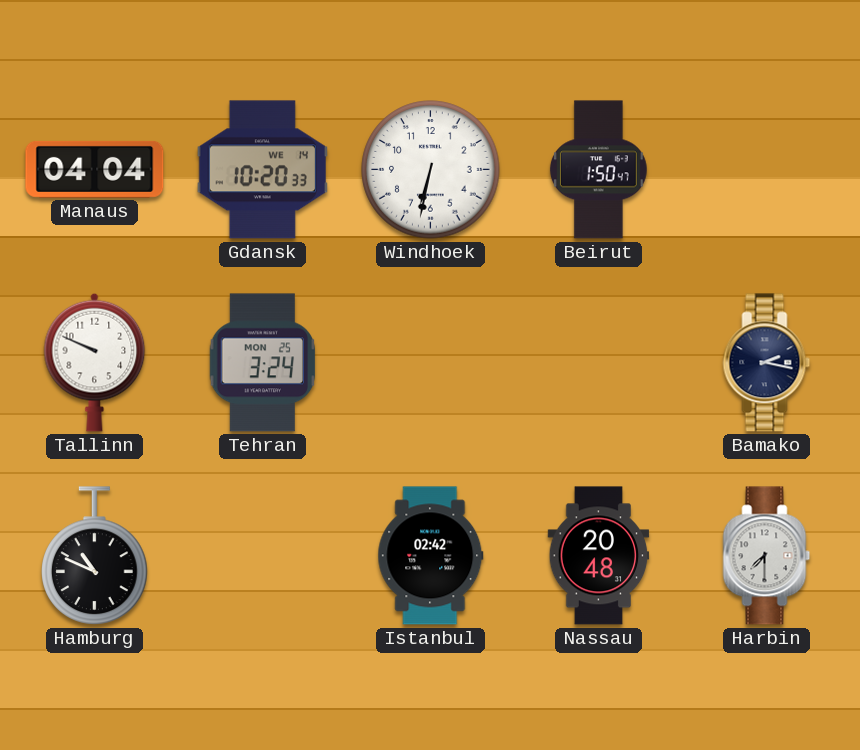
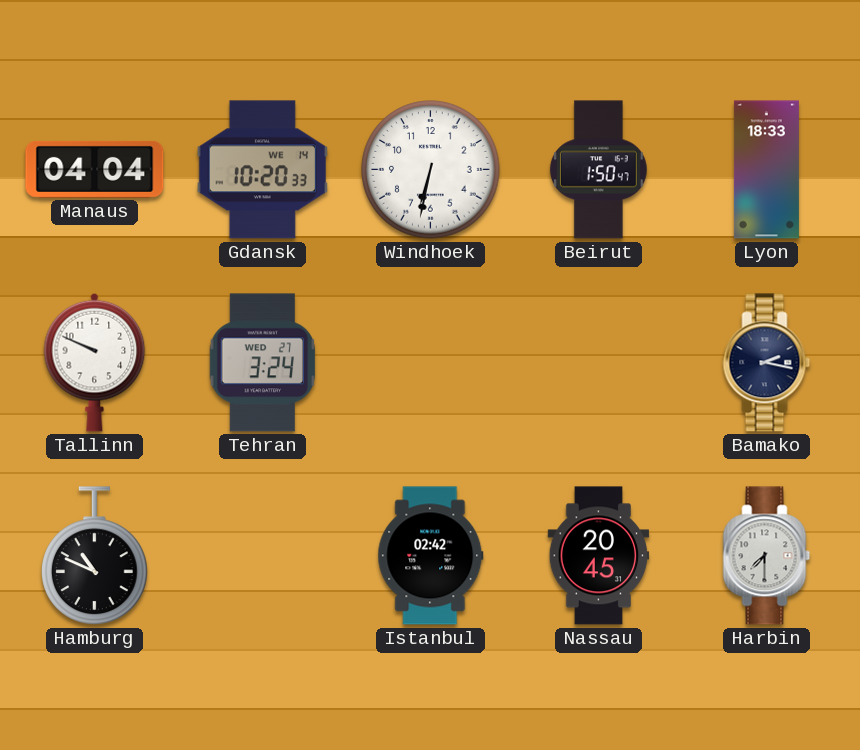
Lyon: none -> 18:33
Tehran date: MON 25 -> WED 27
Nassau: 20:48 -> 20:45
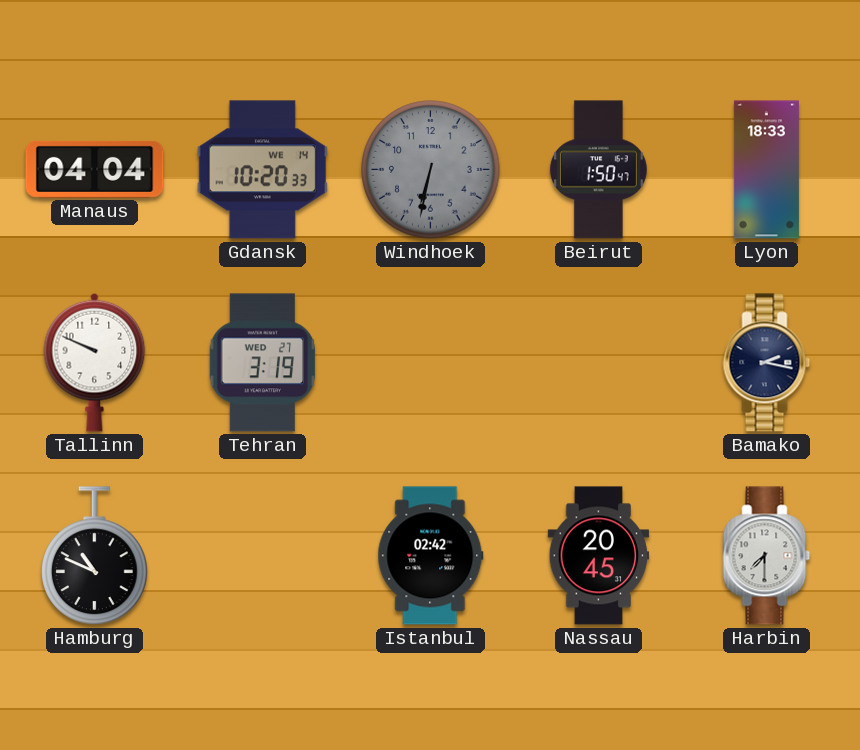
Windhoek dial: white -> grey
Tehran: 3:24 -> 3:19
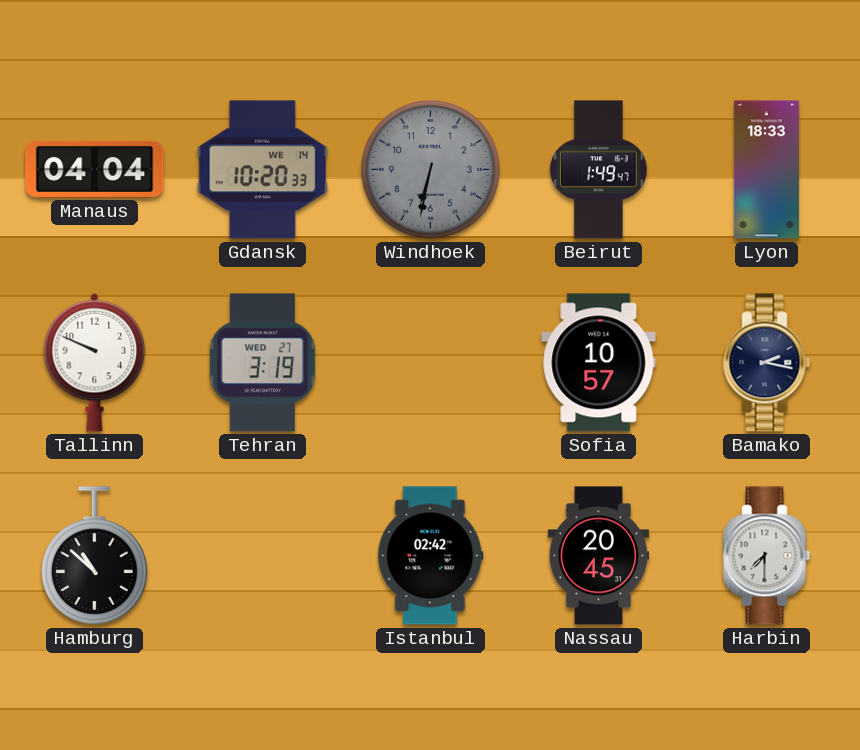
Beirut: 1:50 -> 1:49
Sofia: none -> 10:57
Hamburg: 10:49 -> 10:52
